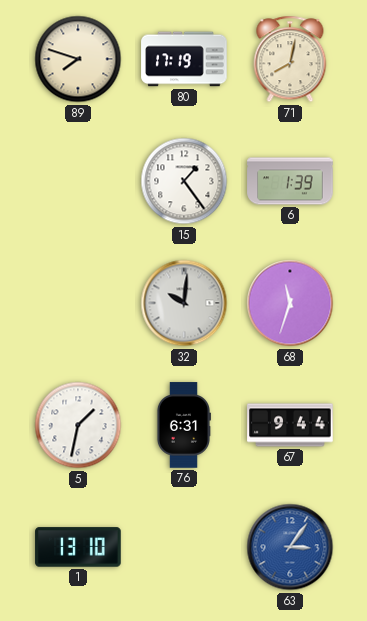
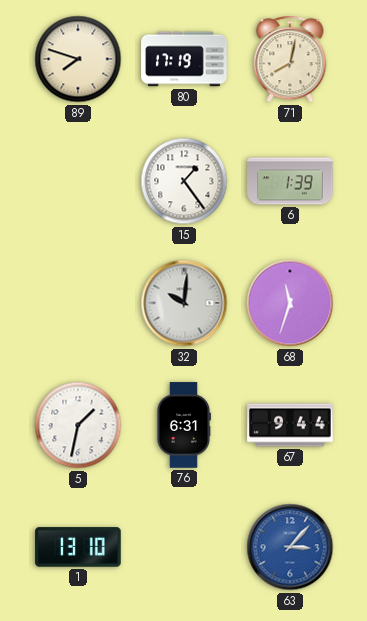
63: 3:06 -> 3:07
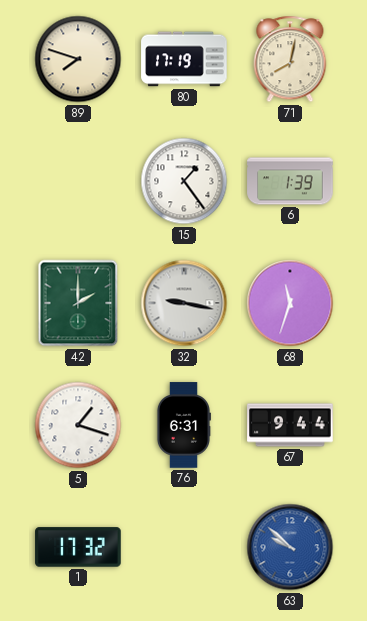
42: none -> 2:00
32: 10:01 -> 9:17
5: 1:32 -> 1:18
1: 13:10 -> 17:32
63: 3:07 -> 9:52
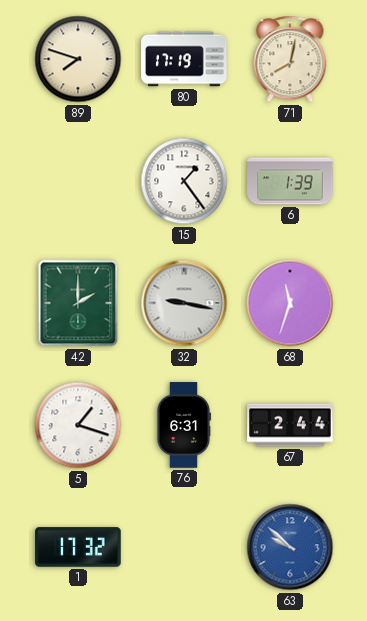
67: 9:44 -> 2:44
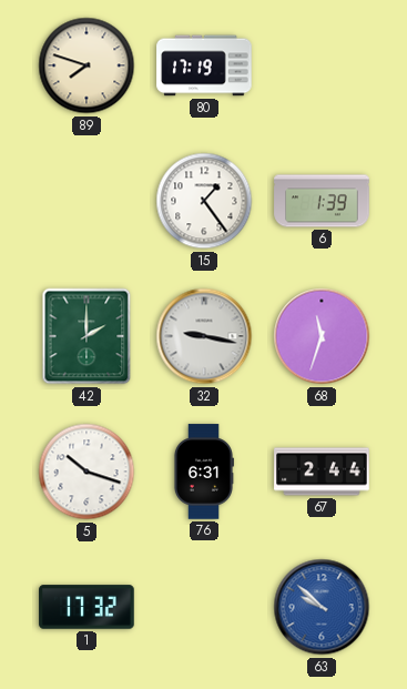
71: 8:02 -> none
5: 1:18 -> 10:18
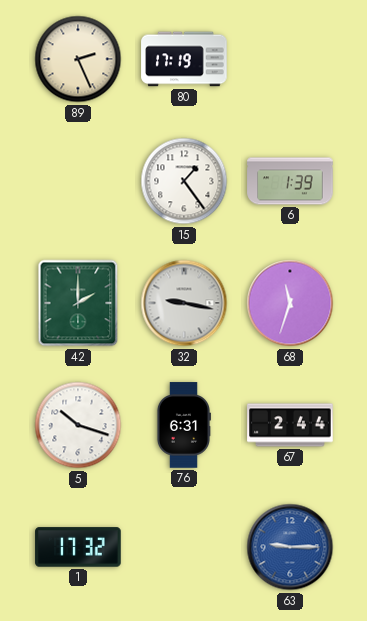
89: 7:48 -> 2:26
63: 9:52 -> 9:15
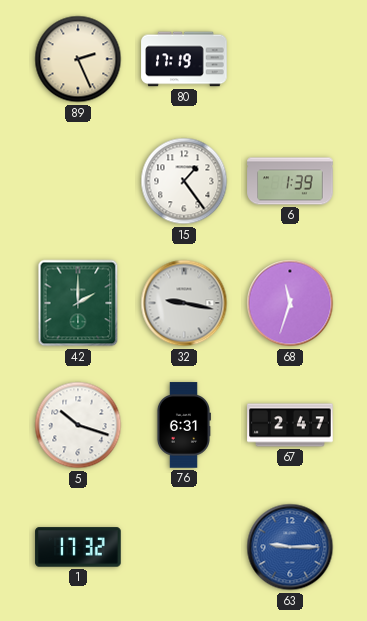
67: 2:44 -> 2:47
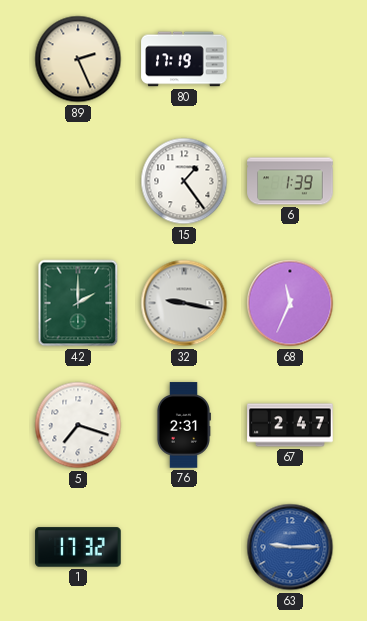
68: 11:33 -> 11:34
5: 10:18 -> 7:18
76: 6:31 -> 2:31
